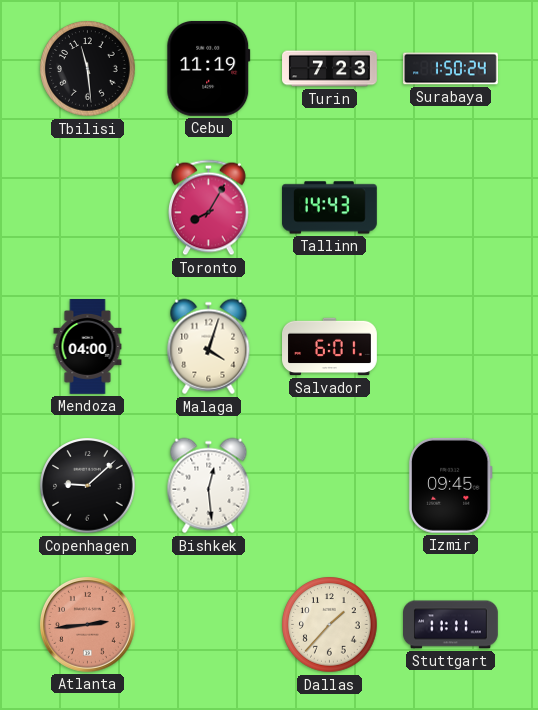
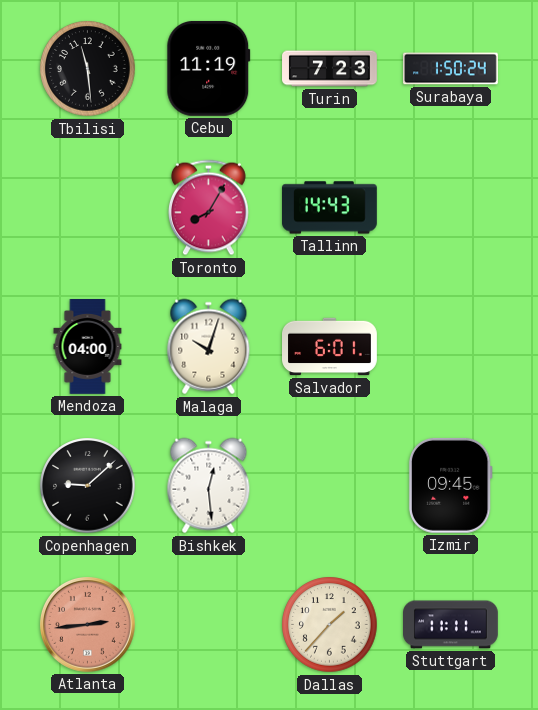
Malaga: 4:03 -> 10:03
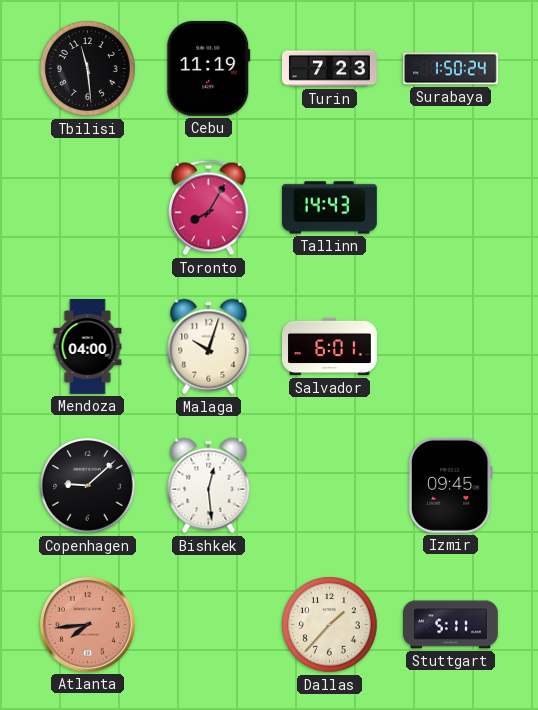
Atlanta: 2:44 -> 7:44
Stuttgart: 11:11 -> 5:11
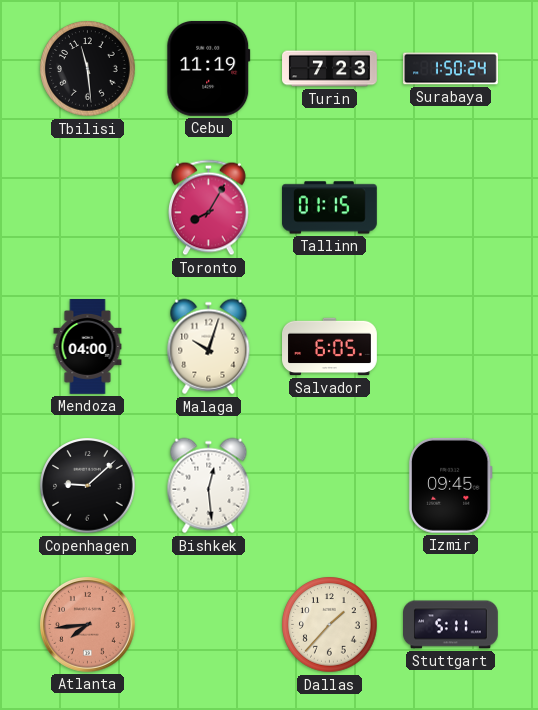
Tallinn: 14:43 -> 01:15
Salvador: 6:01 -> 6:05
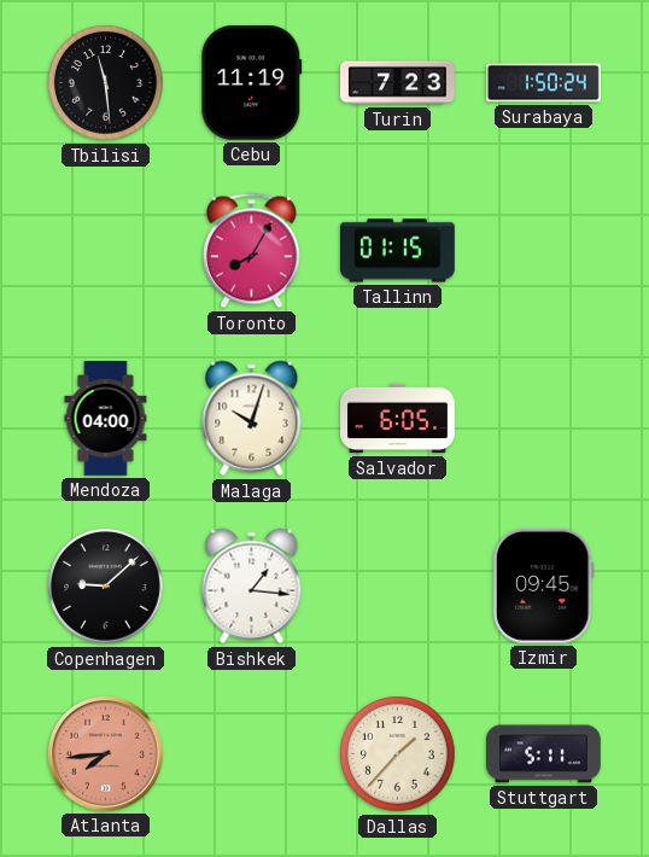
Bishkek: 12:29 -> 1:16
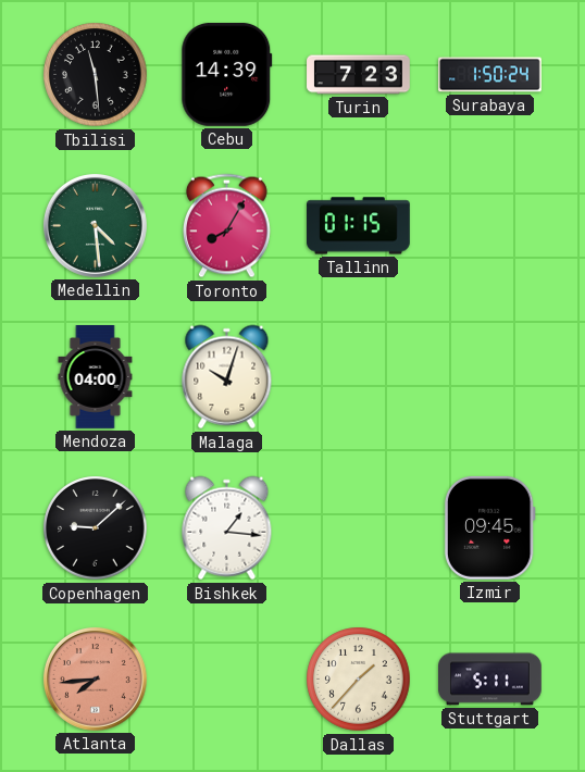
Cebu: 11:19 -> 14:39
Medellin: none -> 4:29
Salvador: 6:05 -> none
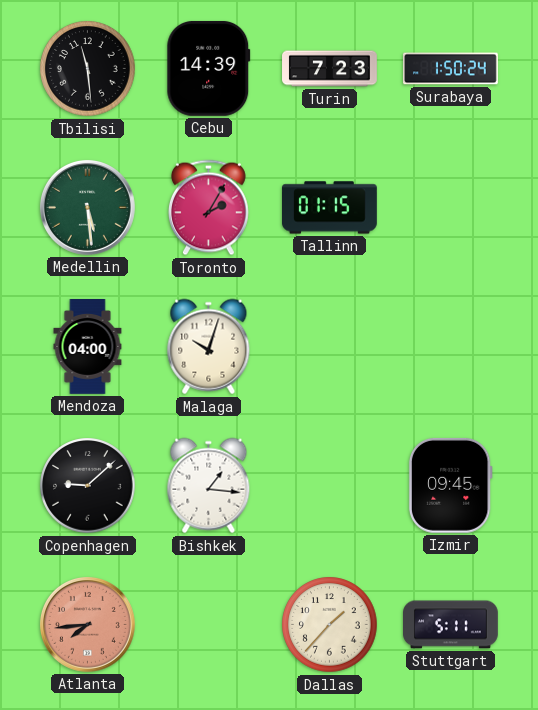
Medellin: 4:29 -> 5:29
Toronto: 8:05 -> 2:05
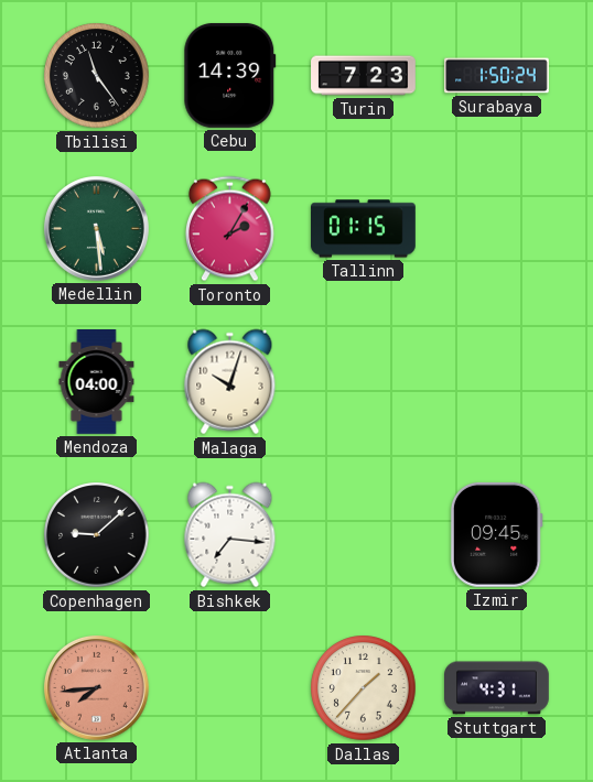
Tbilisi: 11:29 -> 11:24
Bishkek: 1:16 -> 7:16
Stuttgart: 5:11 -> 4:31
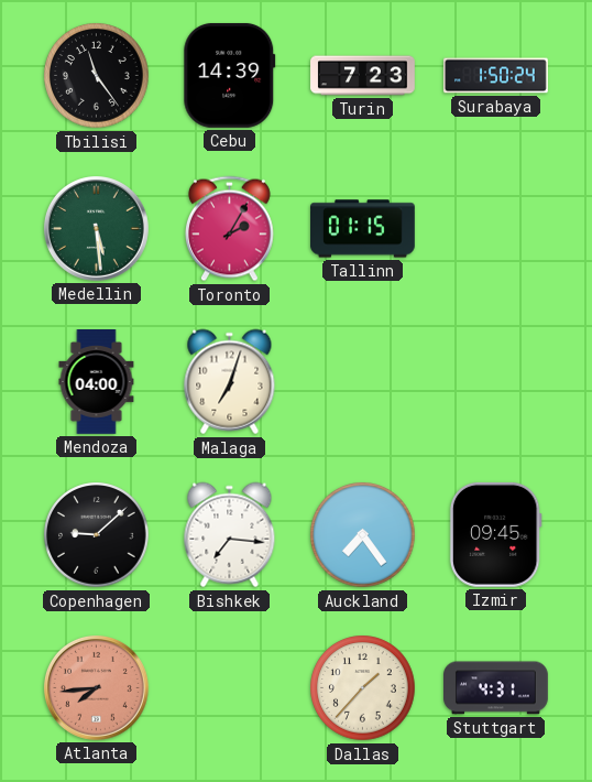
Malaga: 10:03 -> 7:03
Auckland: none -> 7:24
